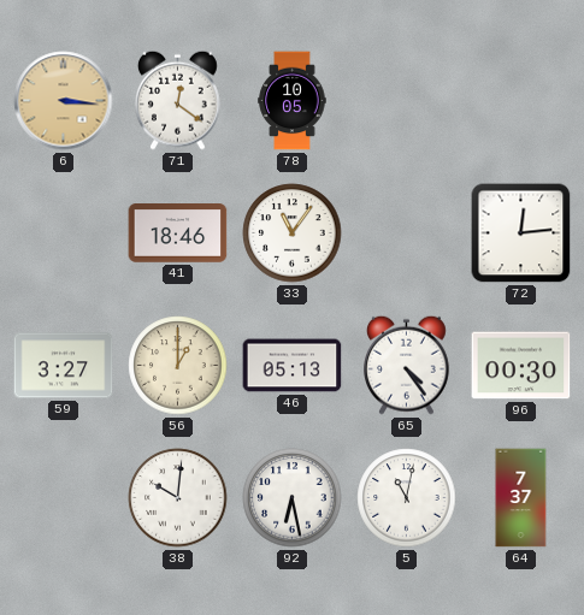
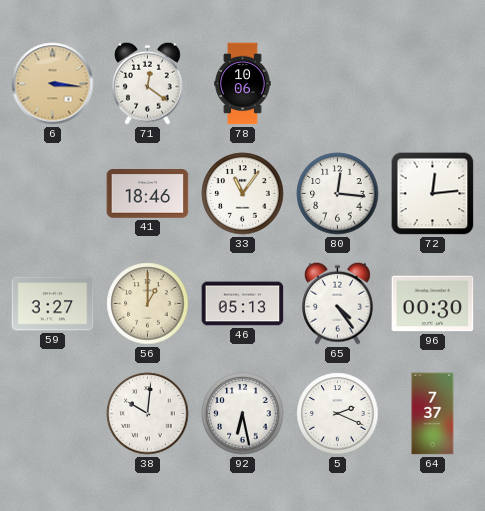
78: 10:05 -> 10:06
80: none -> 12:16
5: 11:02 -> 2:19
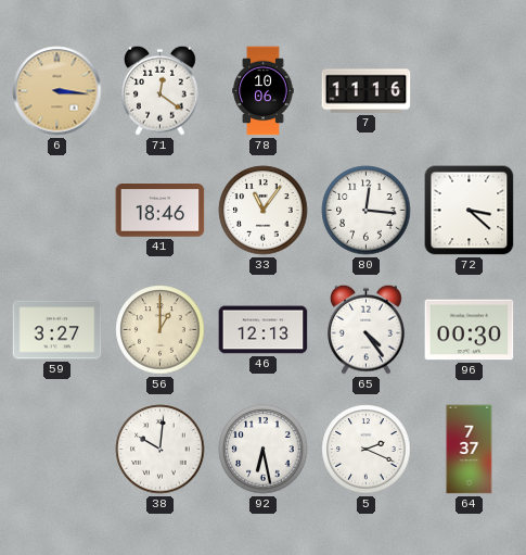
7: none -> 11:16
72: 12:14 -> 3:22
46: 05:13 -> 12:13
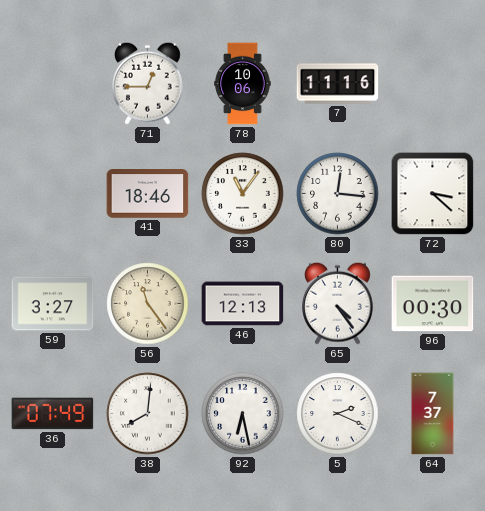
6: 3:16 -> none
71: 12:21 -> 12:45
56: 1:00 -> 11:24
36: none -> 07:49
38: 10:01 -> 8:01
